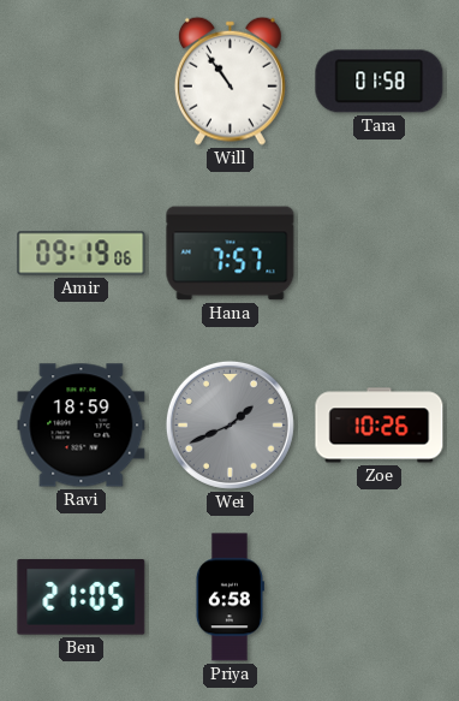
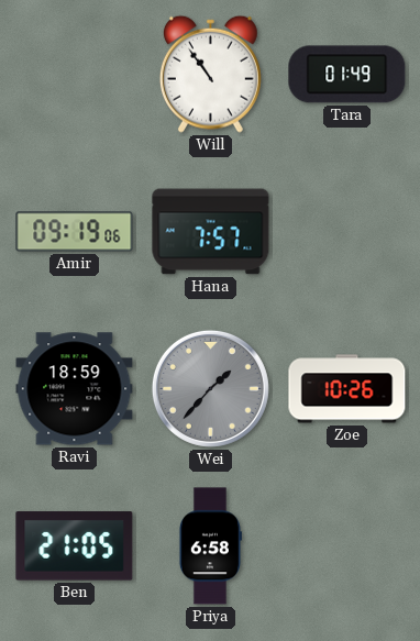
Tara: 01:58 -> 01:49
Wei: 1:41 -> 1:37
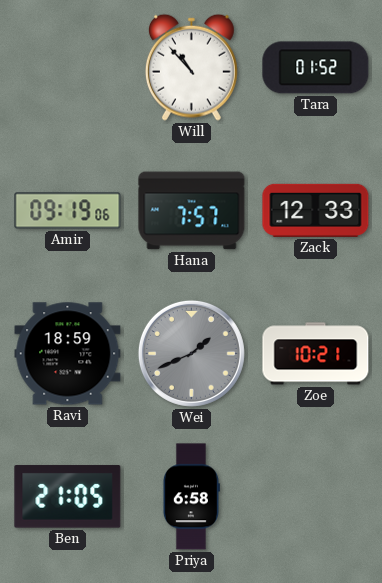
Will: 10:54 -> 10:53
Tara: 01:49 -> 01:52
Zack: none -> 12:33
Wei: 1:37 -> 1:41
Zoe: 10:26 -> 10:21
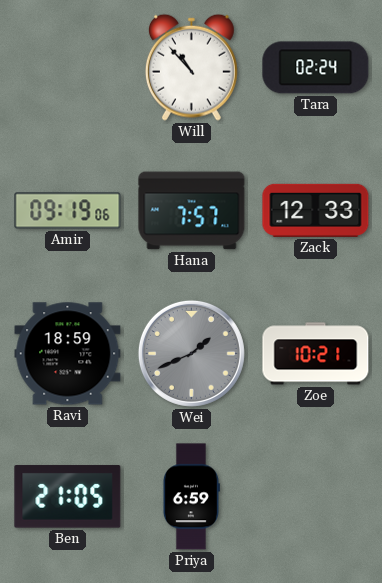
Tara: 01:52 -> 02:24
Priya: 6:58 -> 6:59
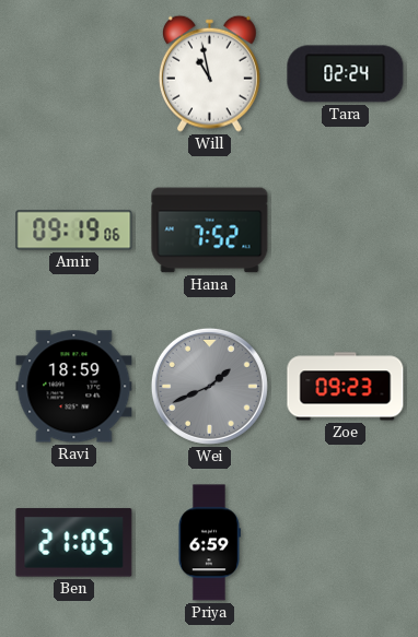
Will: 10:53 -> 10:58
Hana: 7:57 -> 7:52
Zack: 12:33 -> none
Zoe: 10:21 -> 09:23
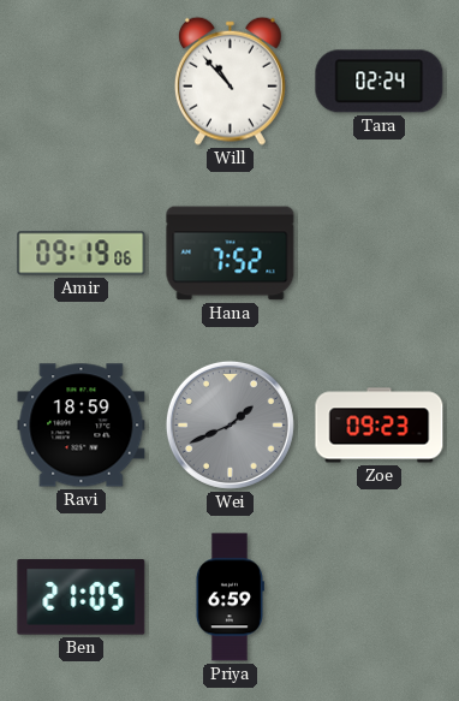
Will: 10:58 -> 10:53
